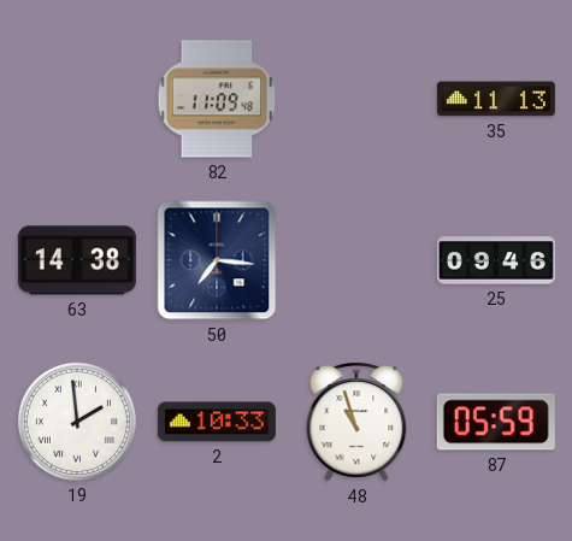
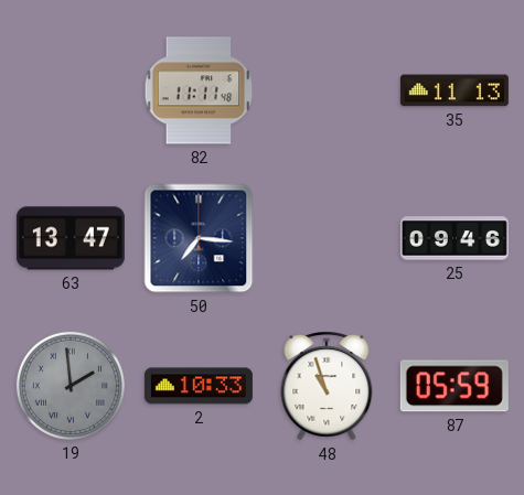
82: 11:09 -> 11:11
63: 14:38 -> 13:47
19 dial: white -> grey
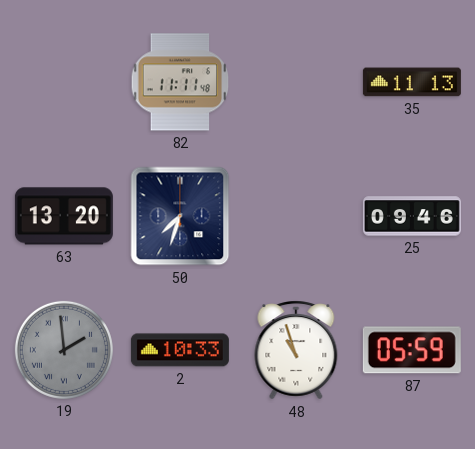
63: 13:47 -> 13:20
50: 7:16 -> 7:33
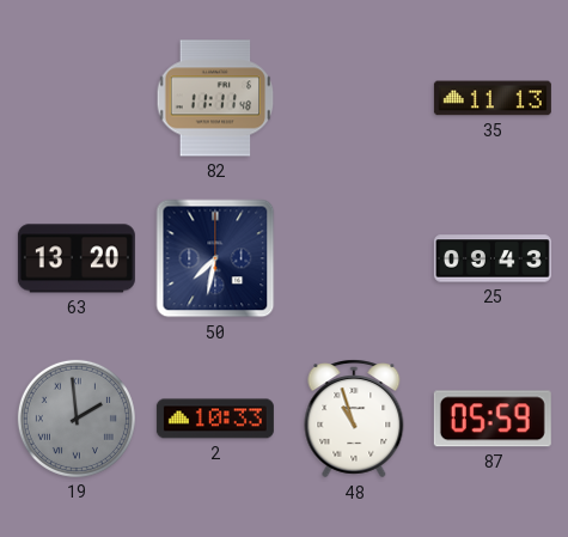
50: 7:33 -> 7:32
25: 09:46 -> 09:43
